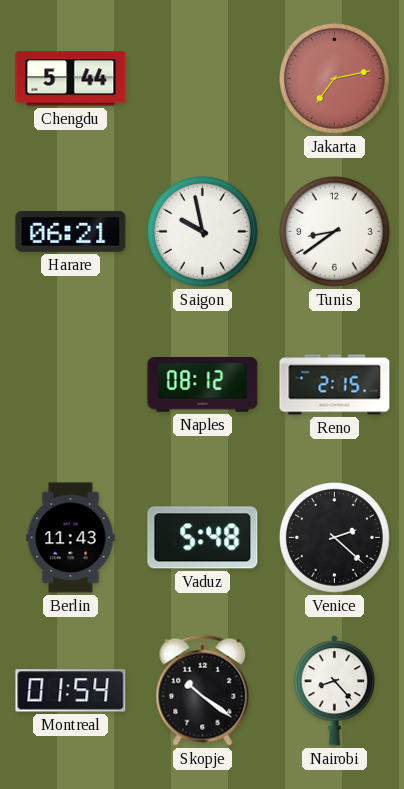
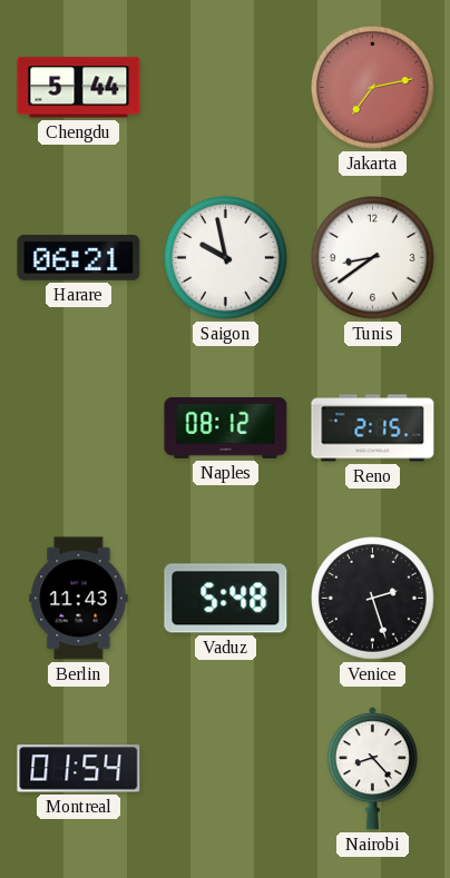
Venice: 2:22 -> 2:27
Skopje: 10:21 -> none
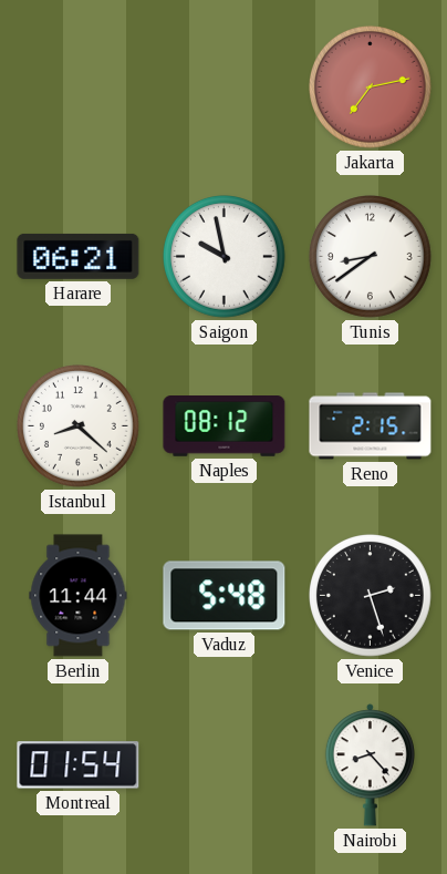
Chengdu: 5:44 -> none
Istanbul: none -> 8:22
Berlin: 11:43 -> 11:44
